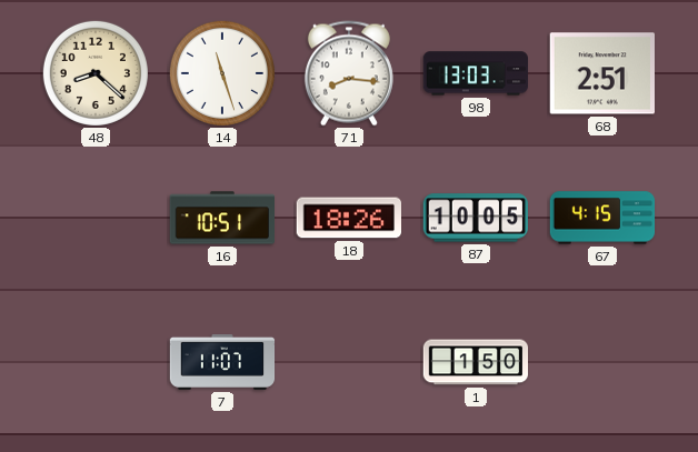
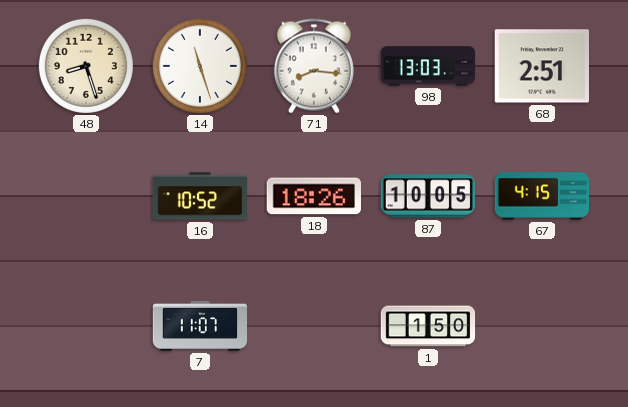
48: 8:22 -> 8:27
16: 10:51 -> 10:52
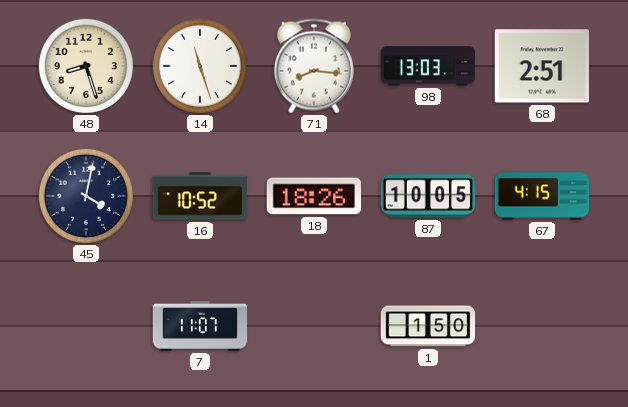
45: none -> 4:02
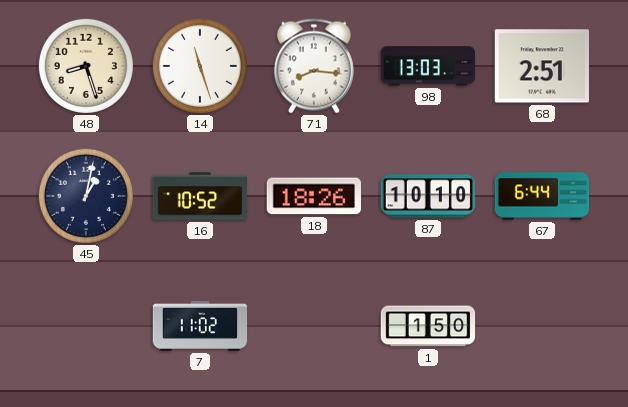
45: 4:02 -> 1:02
87: 10:05 -> 10:10
67: 4:15 -> 6:44
7: 11:07 -> 11:02
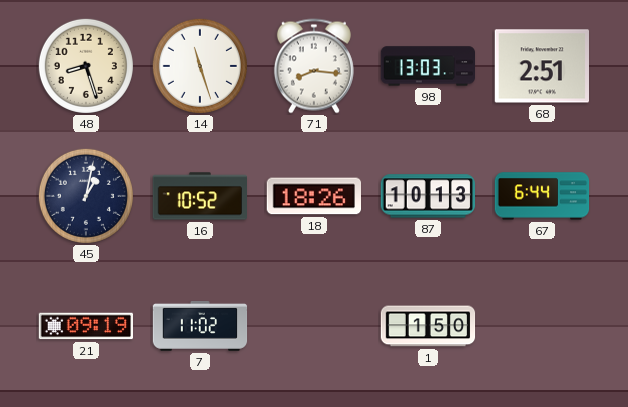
87: 10:10 -> 10:13
21: none -> 09:19
